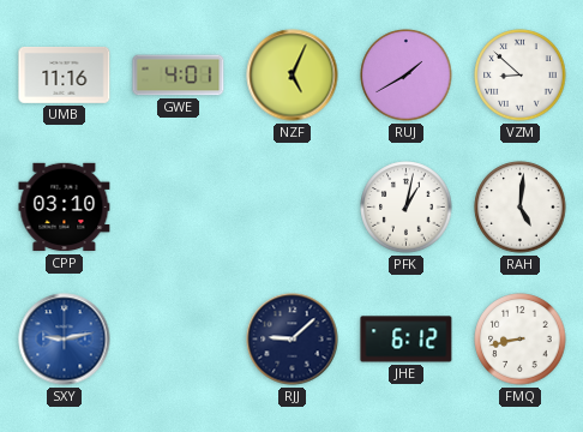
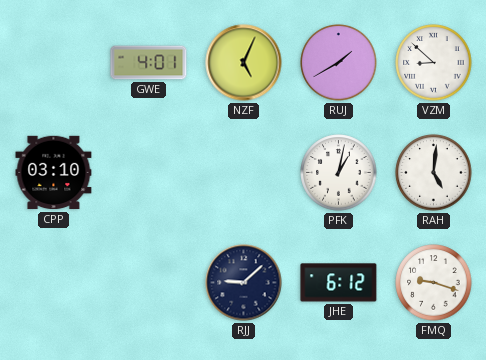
UMB: 11:16 -> none
SXY: 9:13 -> none
FMQ: 8:43 -> 9:18
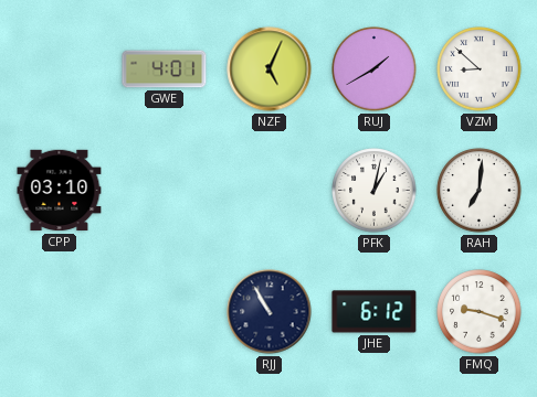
RAH: 5:01 -> 7:01
RJJ: 9:08 -> 10:55
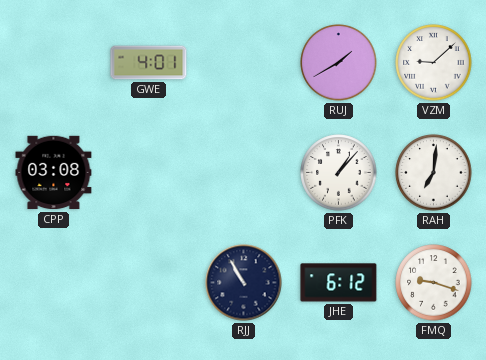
NZF: 5:04 -> none
VZM: 8:52 -> 9:08
CPP: 03:10 -> 03:08
PFK: 1:02 -> 1:07
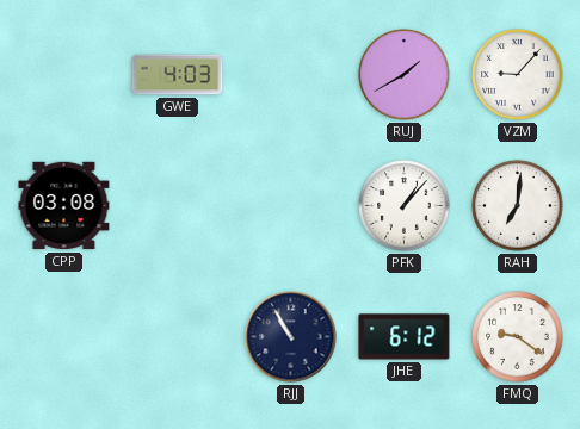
GWE: 4:01 -> 4:03
VZM: 9:08 -> 9:07
FMQ: 9:18 -> 9:21
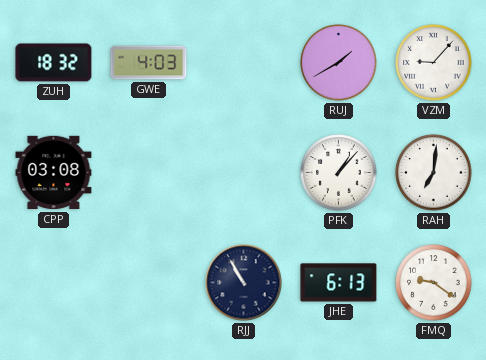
ZUH: none -> 18:32
JHE: 6:12 -> 6:13
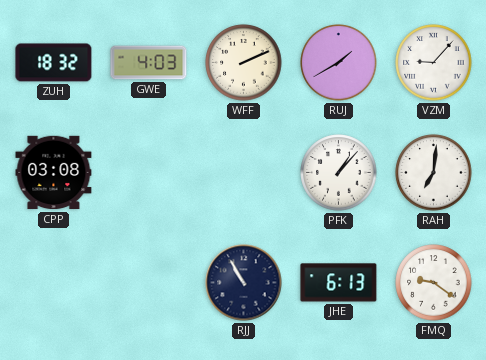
WFF: none -> 2:11
